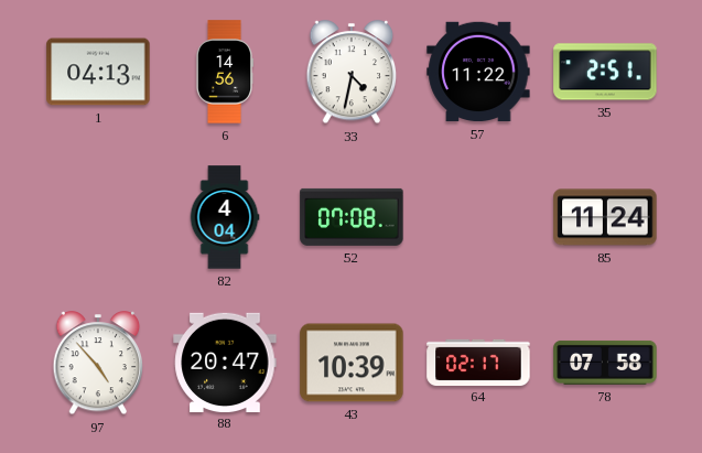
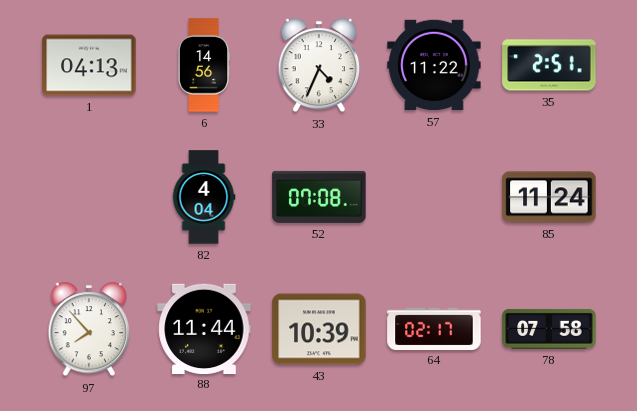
33: 4:32 -> 4:34
97: 4:53 -> 7:53
88: 20:47 -> 11:44
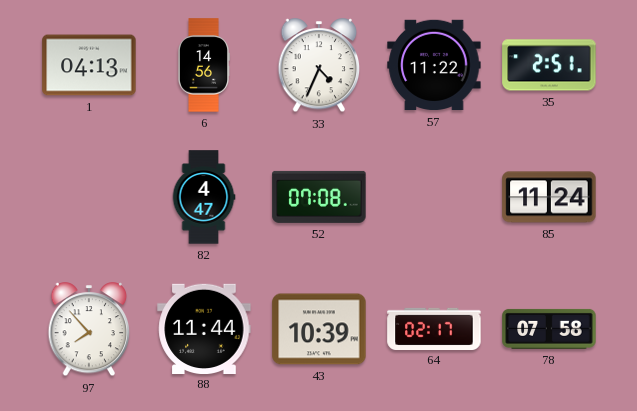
82: 4:04 -> 4:47
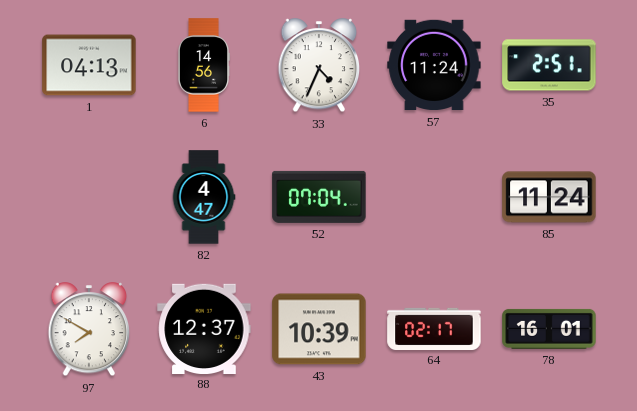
57: 11:22 -> 11:24
52: 07:08 -> 07:04
97: 7:53 -> 7:50
88: 11:44 -> 12:37
78: 07:58 -> 16:01
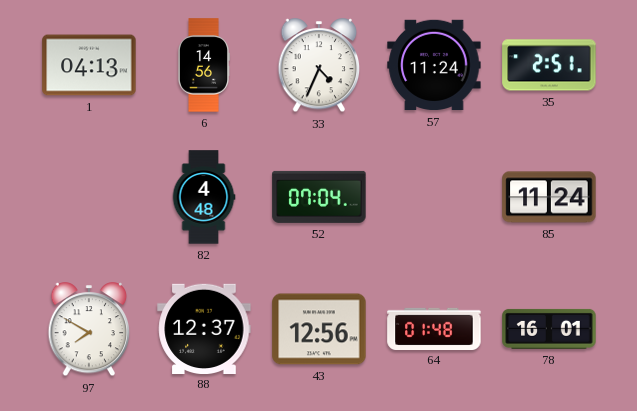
82: 4:47 -> 4:48
43: 10:39 -> 12:56
64: 02:17 -> 01:48
